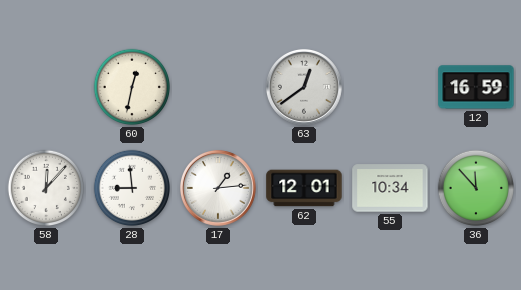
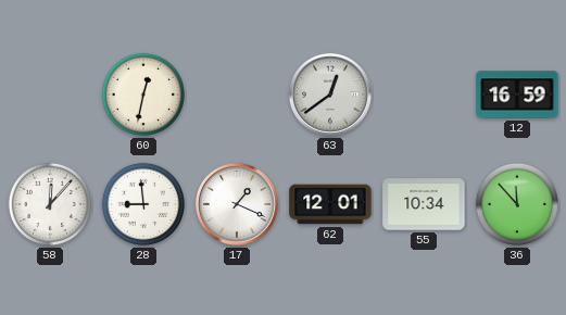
17: 1:14 -> 1:19
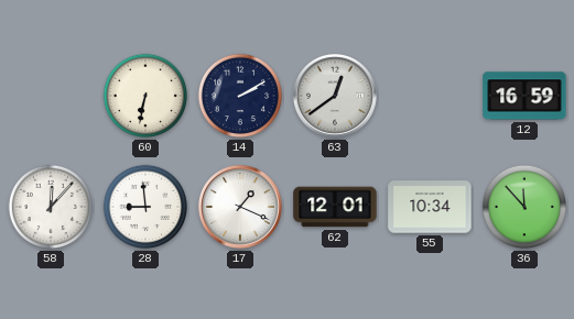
60: 12:32 -> 6:32
14: none -> 2:10
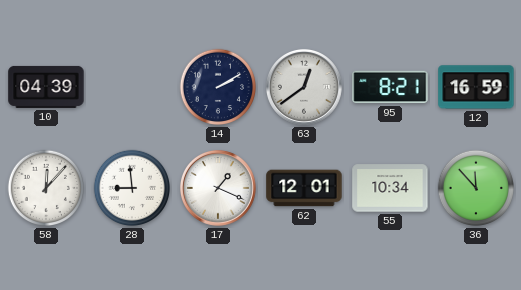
10: none -> 04:39
60: 6:32 -> none
95: none -> 8:21
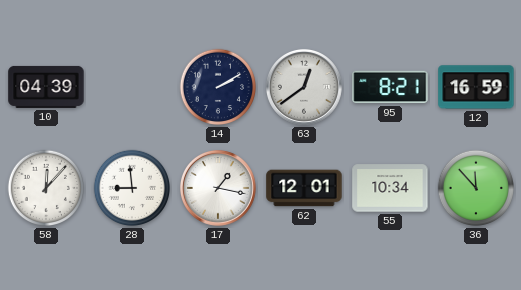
17: 1:19 -> 1:17
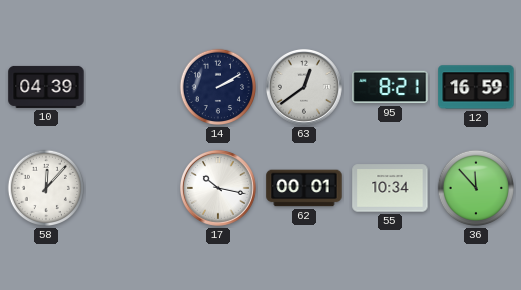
28: 8:59 -> none
17: 1:17 -> 10:17
62: 12:01 -> 00:01
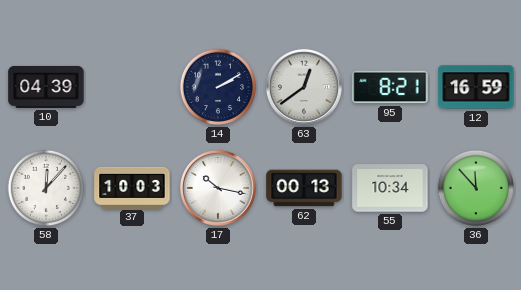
37: none -> 10:03
62: 00:01 -> 00:13
